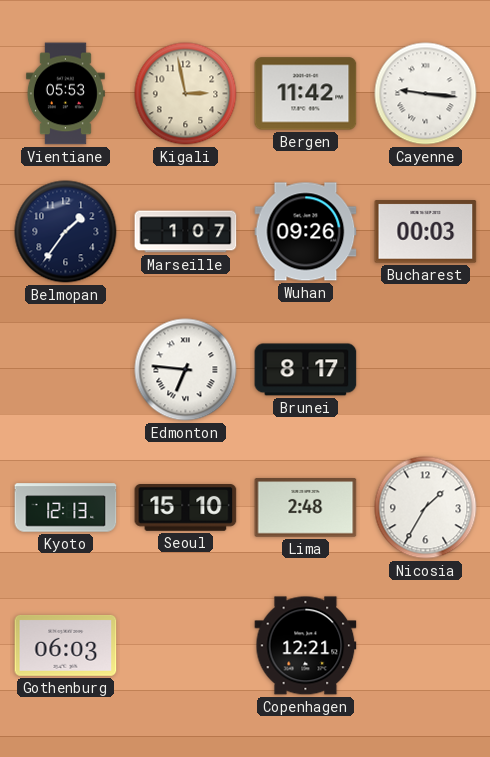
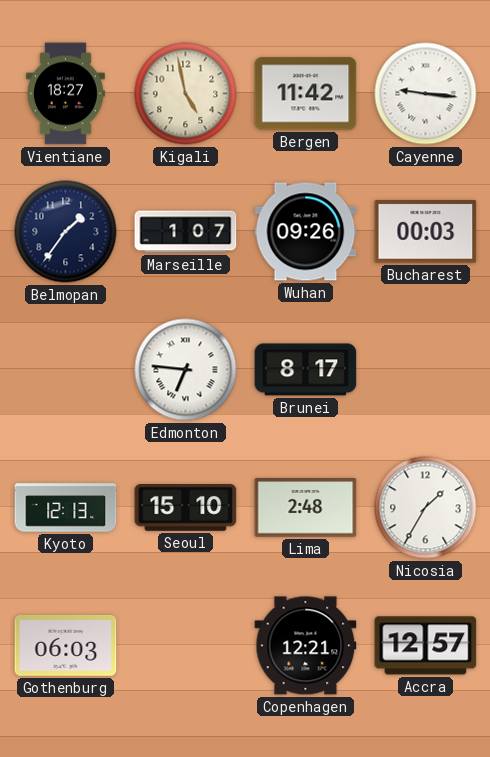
Vientiane: 05:53 -> 18:27
Kigali: 2:58 -> 4:58
Accra: none -> 12:57
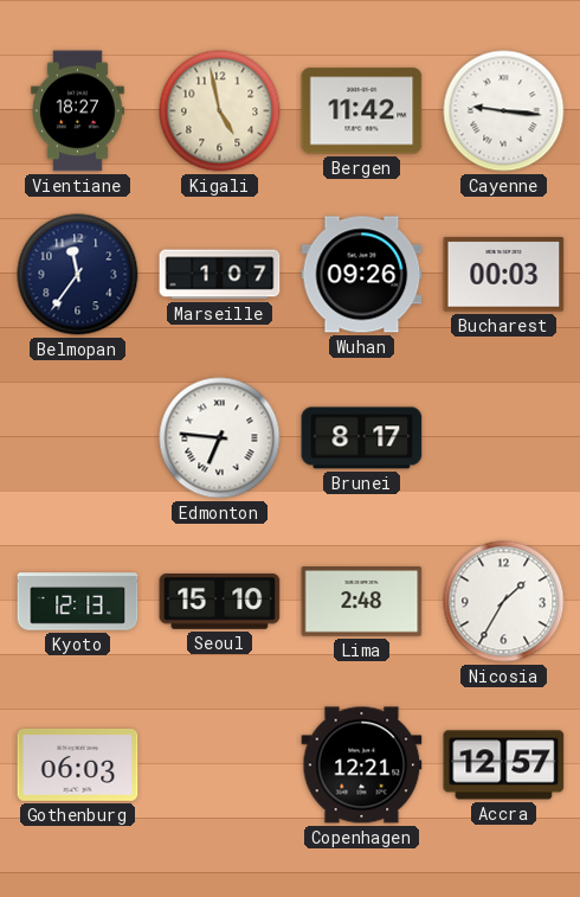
Belmopan: 1:36 -> 11:36
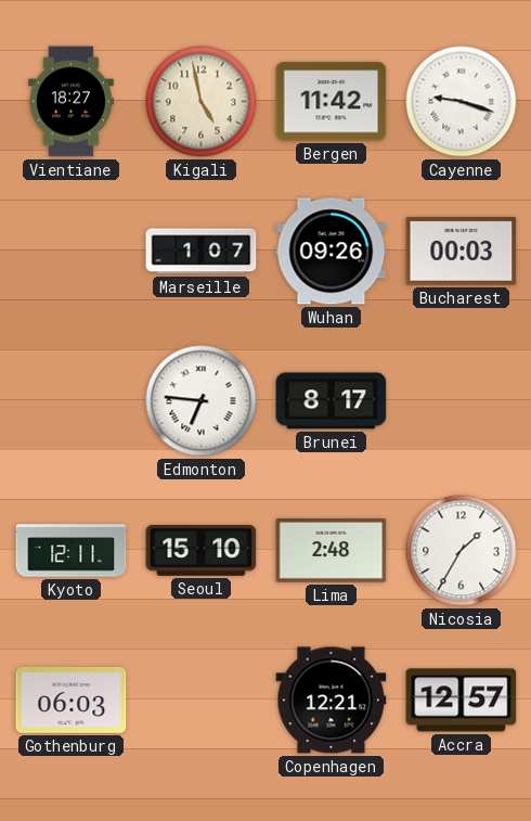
Cayenne: 9:16 -> 9:18
Belmopan: 11:36 -> none
Kyoto: 12:13 -> 12:11
